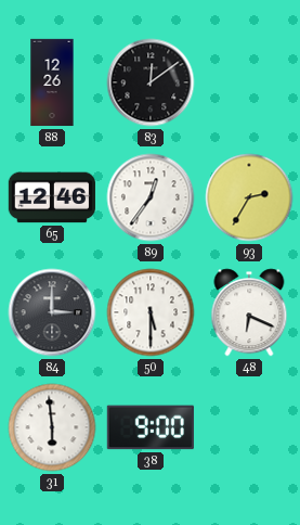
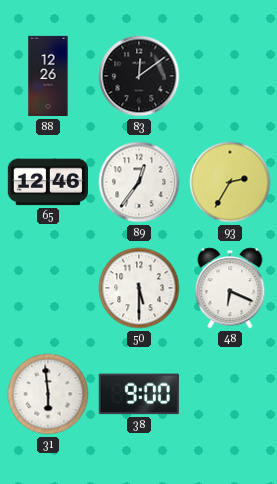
84: 3:00 -> none
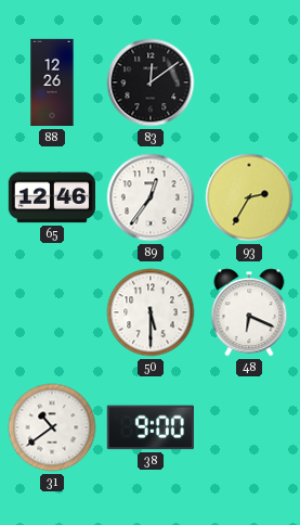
31: 5:59 -> 10:39
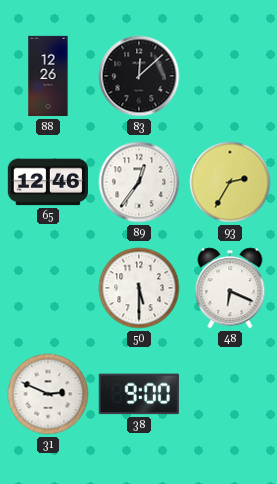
83: 12:09 -> 12:08
31: 10:39 -> 2:49
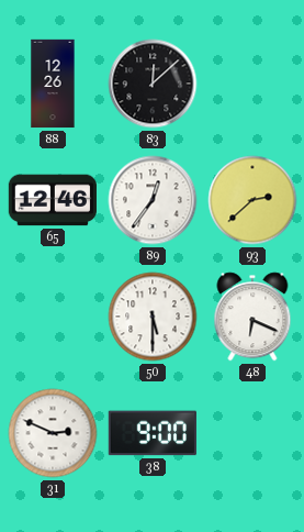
93: 2:35 -> 2:38
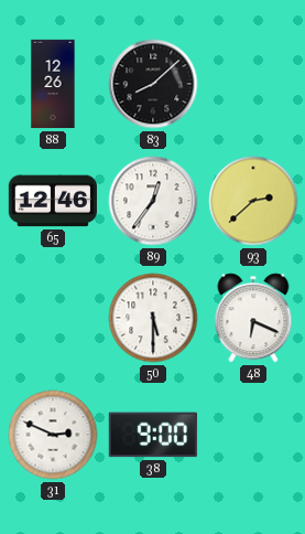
83: 12:08 -> 8:08
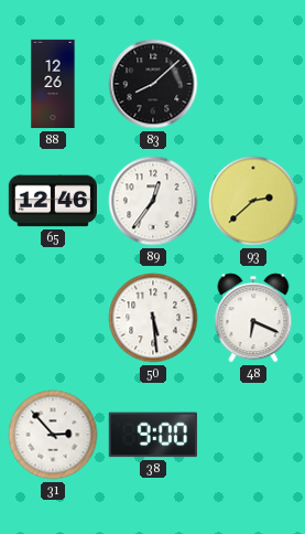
50: 5:30 -> 5:29
31: 2:49 -> 2:53
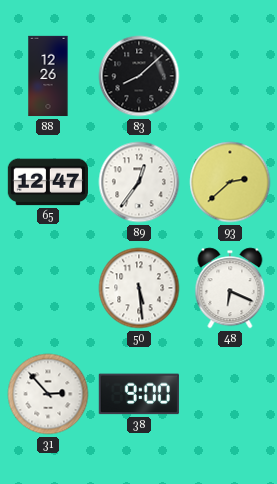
65: 12:46 -> 12:47
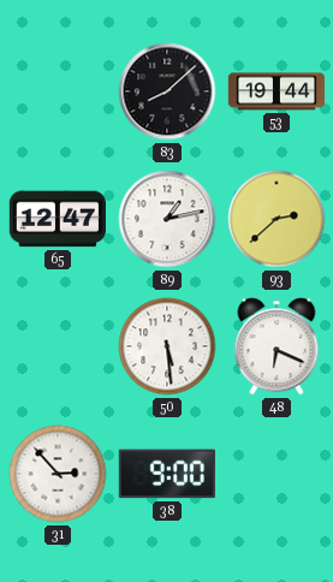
88: 12:26 -> none
53: none -> 19:44
89: 12:36 -> 1:13
